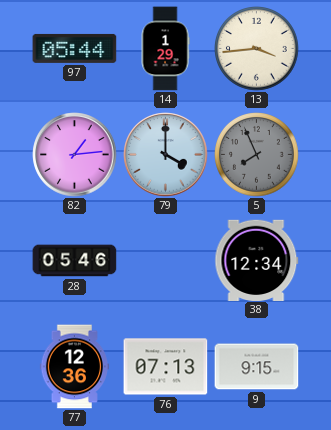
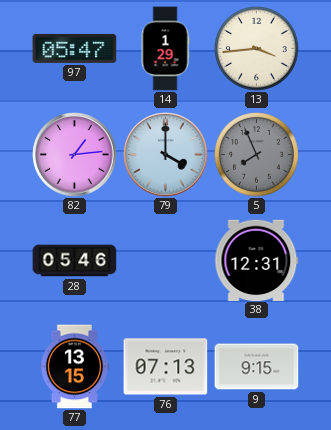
97: 05:44 -> 05:47
38: 12:34 -> 12:31
77: 12:36 -> 13:15
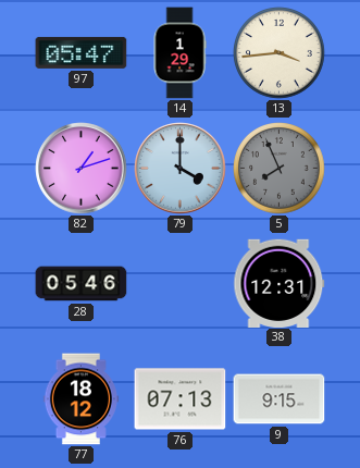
82: 1:14 -> 1:12
77: 13:15 -> 18:12
